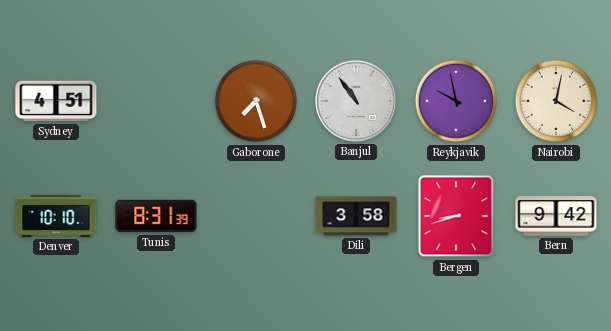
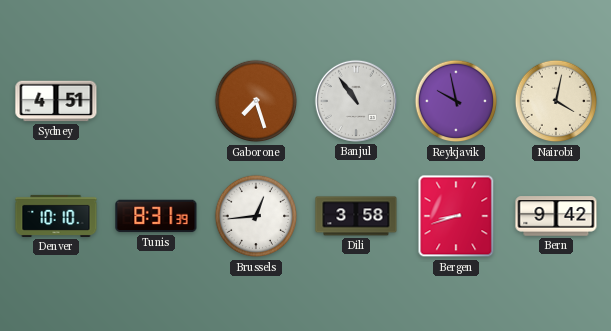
Brussels: none -> 12:44
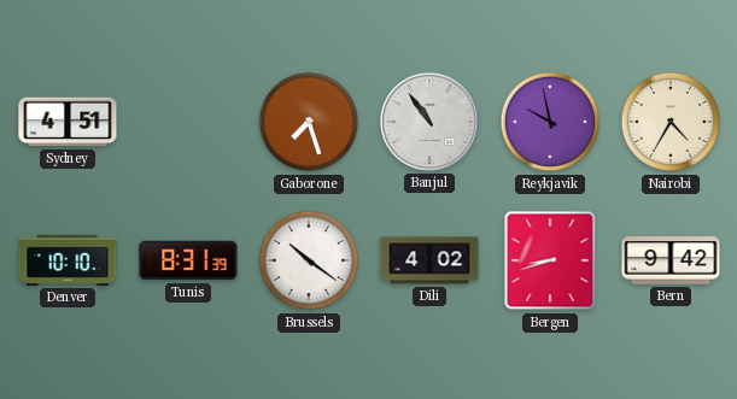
Nairobi: 4:02 -> 4:35
Brussels: 12:44 -> 10:21
Dili: 3:58 -> 4:02
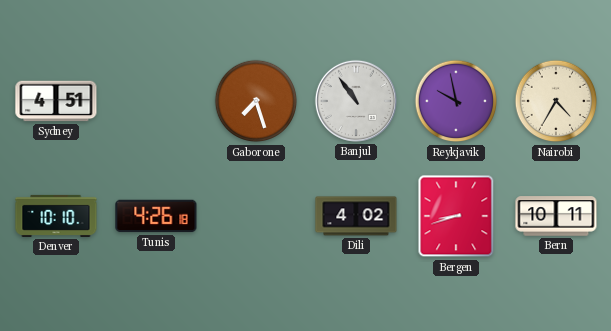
Tunis: 8:31 -> 4:26
Brussels: 10:21 -> none
Bern: 9:42 -> 10:11
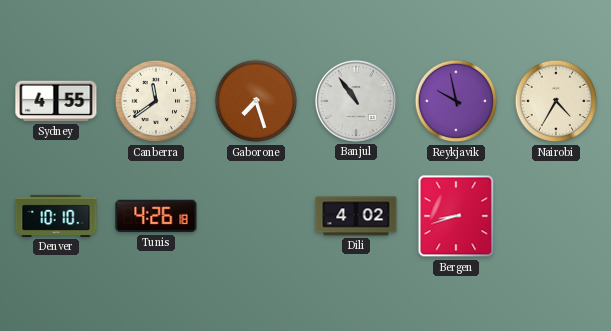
Sydney: 4:51 -> 4:55
Canberra: none -> 11:39
Bern: 10:11 -> none
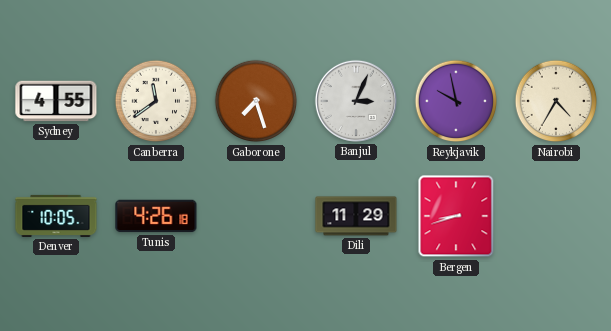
Banjul: 10:54 -> 3:04
Denver: 10:10 -> 10:05
Dili: 4:02 -> 11:29
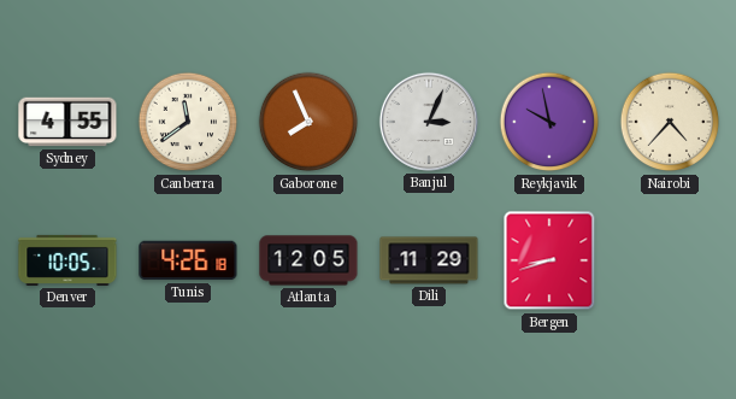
Gaborone: 7:27 -> 7:56
Nairobi: 4:35 -> 4:37
Atlanta: none -> 12:05
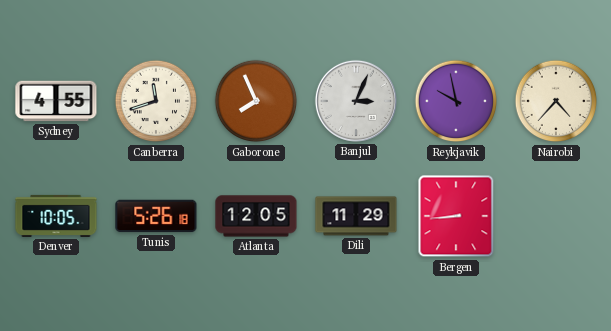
Canberra: 11:39 -> 11:42
Tunis: 4:26 -> 5:26
Bergen: 8:42 -> 8:44
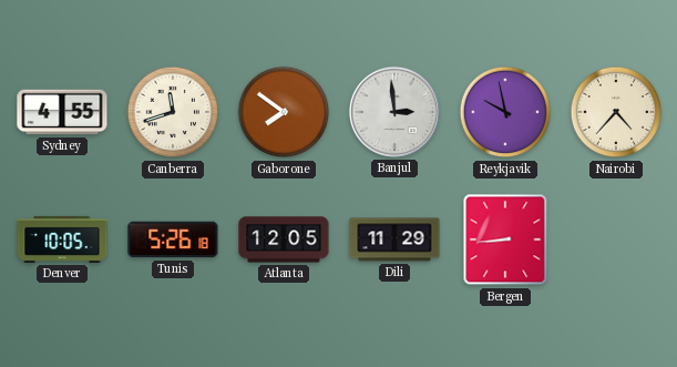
Gaborone: 7:56 -> 7:51
Banjul: 3:04 -> 2:59
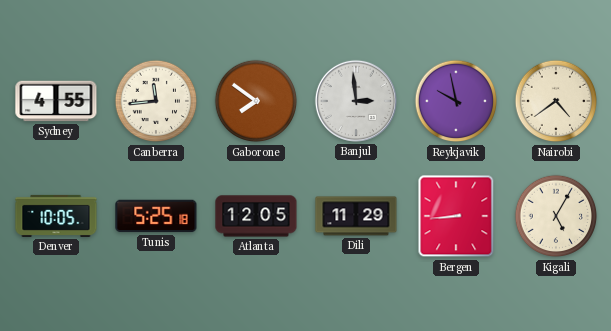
Canberra: 11:42 -> 11:44
Nairobi: 4:37 -> 4:39
Tunis: 5:26 -> 5:25
Kigali: none -> 5:05
